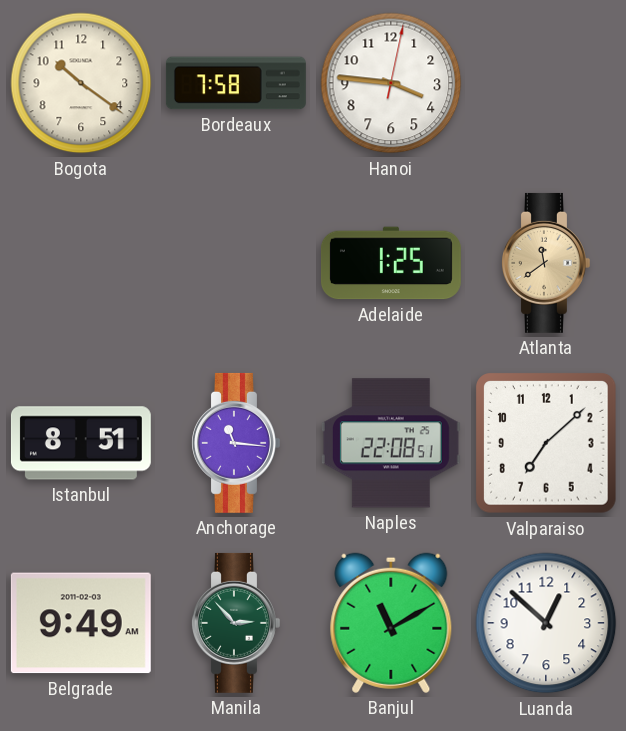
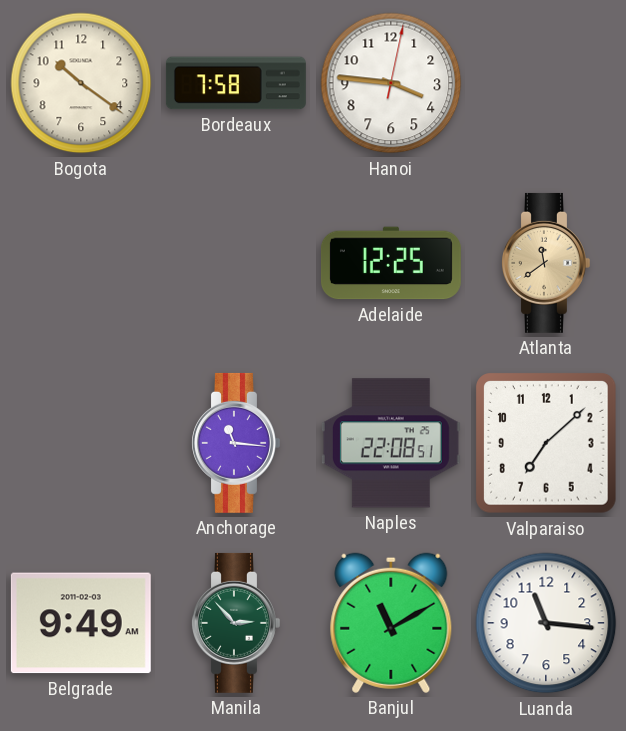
Adelaide: 1:25 -> 12:25
Istanbul: 8:51 -> none
Luanda: 12:52 -> 11:16
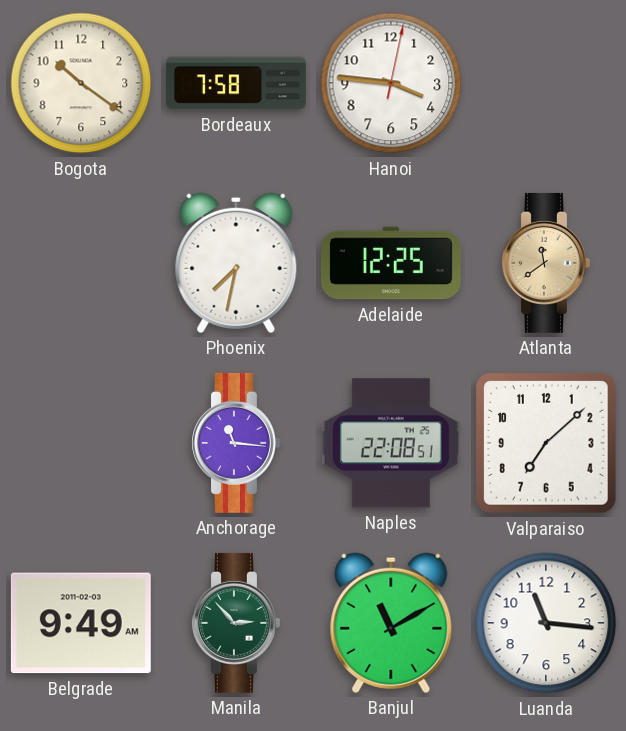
Phoenix: none -> 7:32
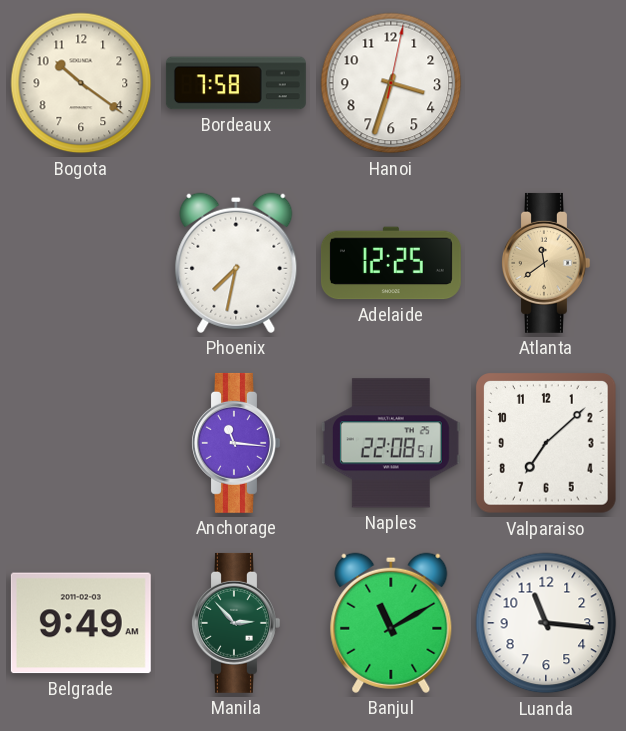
Hanoi: 3:46 -> 3:33
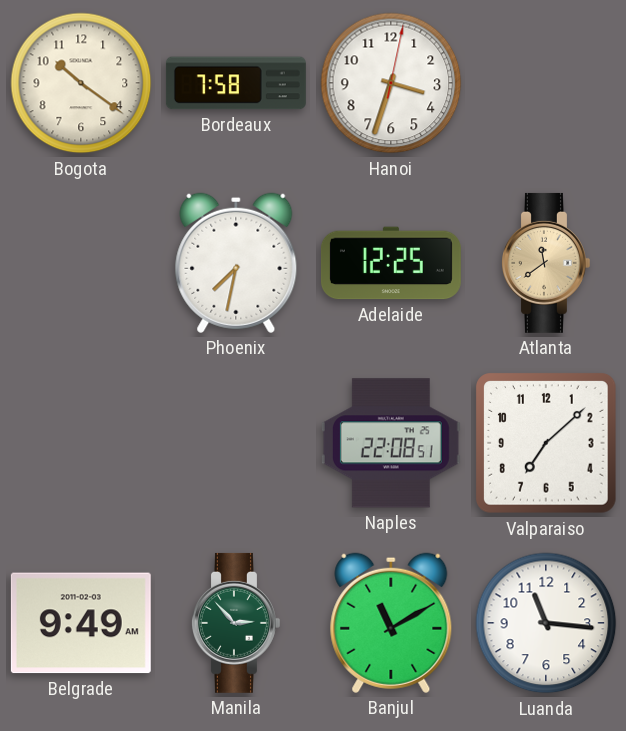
Anchorage: 11:16 -> none
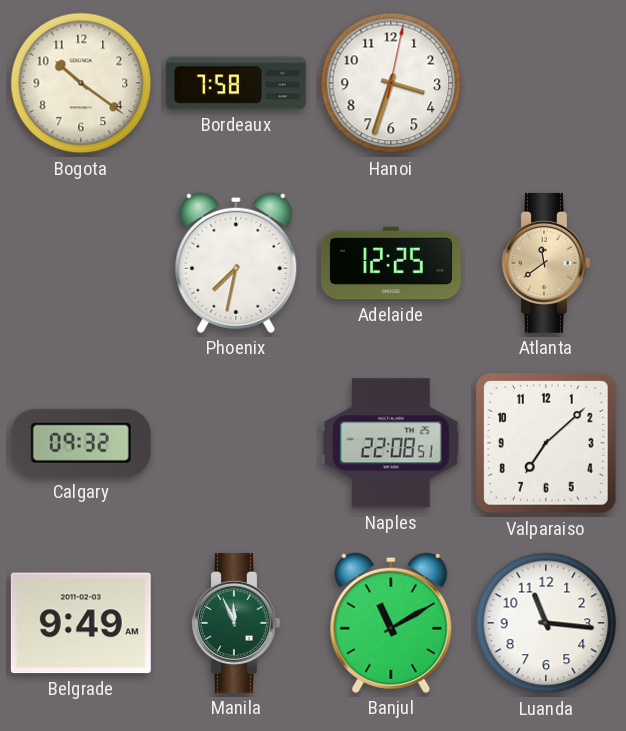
Calgary: none -> 09:32
Manila: 2:53 -> 11:56
